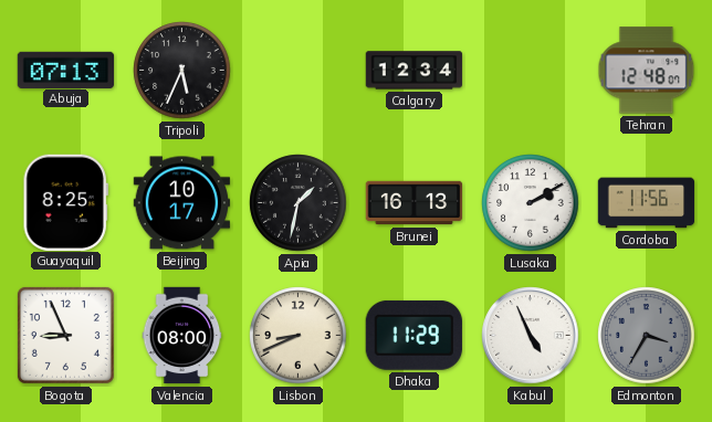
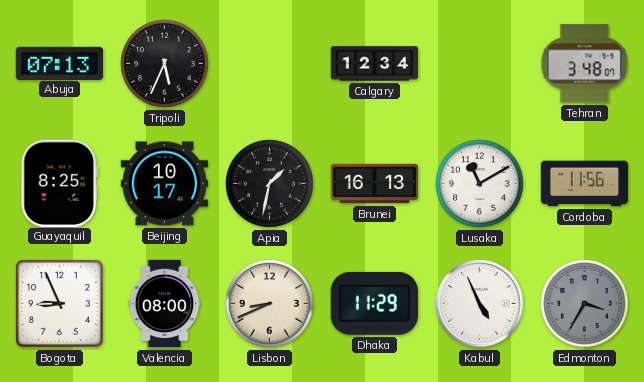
Tehran: 12:48 -> 3:48
Lusaka: 2:10 -> 11:10
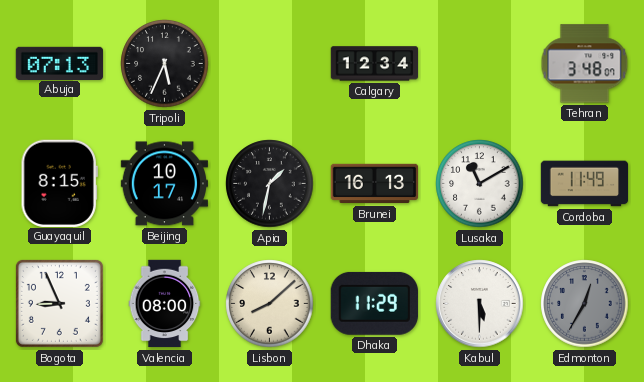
Guayaquil: 8:25 -> 8:15
Cordoba: 11:56 -> 11:49
Lisbon: 8:41 -> 8:08
Kabul: 4:56 -> 5:30
Edmonton: 3:35 -> 12:35
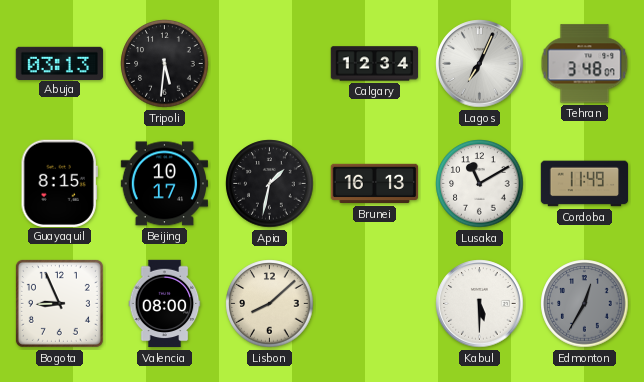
Abuja: 07:13 -> 03:13
Tripoli: 5:34 -> 5:31
Lagos: none -> 7:04
Dhaka: 11:29 -> none
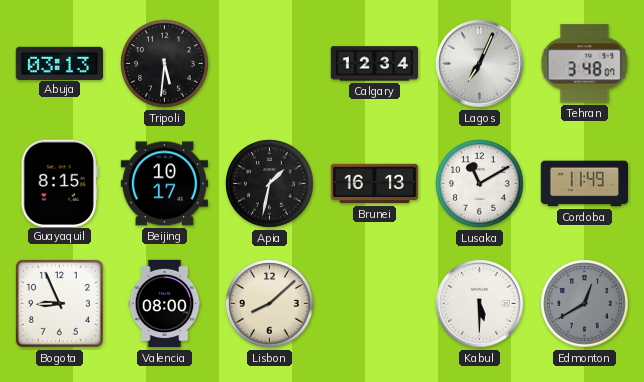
Edmonton: 12:35 -> 12:40
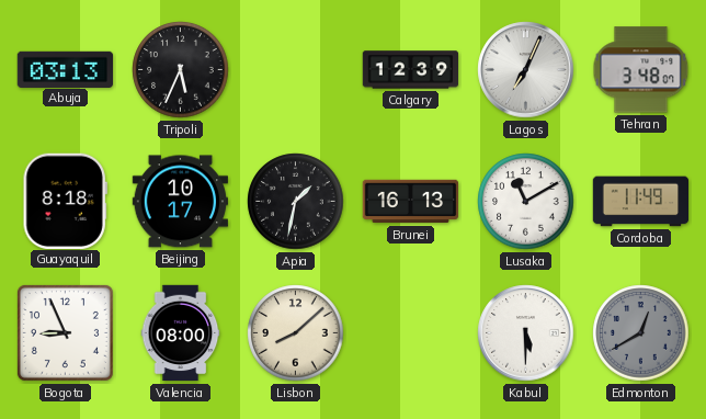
Tripoli: 5:31 -> 5:34
Calgary: 12:34 -> 12:39
Guayaquil: 8:15 -> 8:18
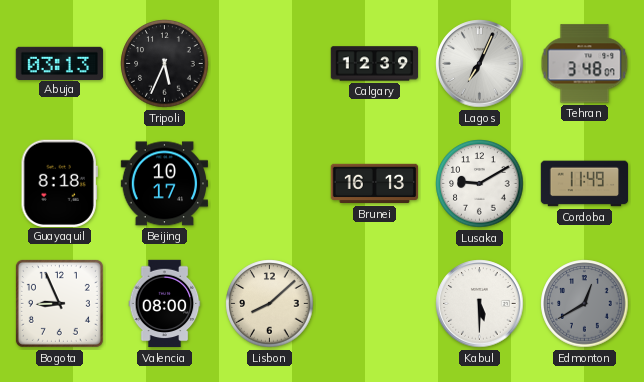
Apia: 1:32 -> none
Lusaka: 11:10 -> 9:10
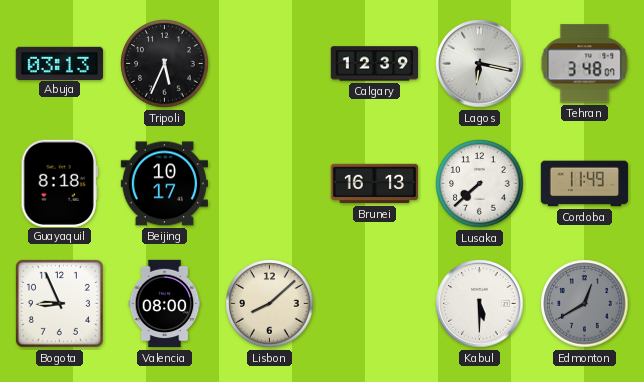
Lagos: 7:04 -> 6:17
Lusaka: 9:10 -> 7:38
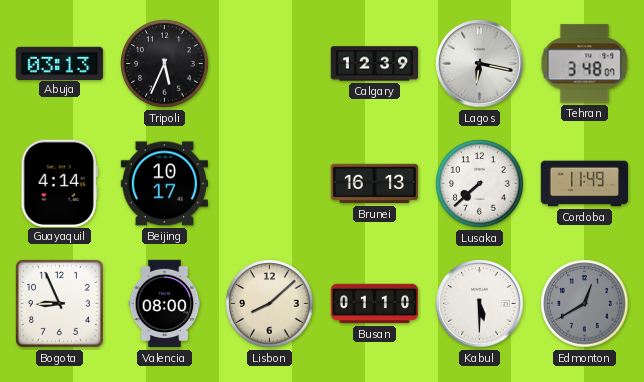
Guayaquil: 8:18 -> 4:14
Busan: none -> 01:10
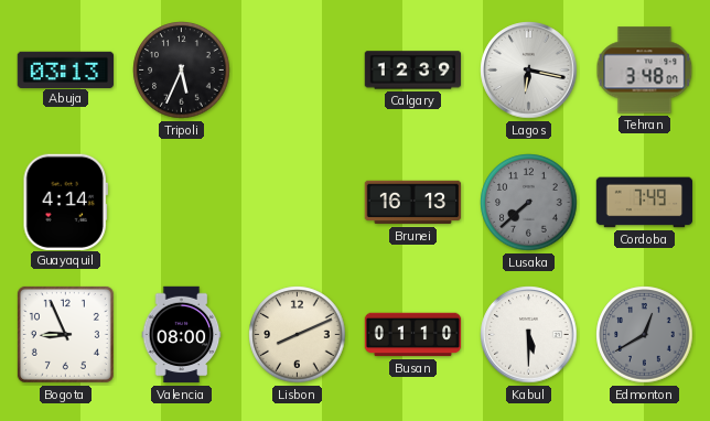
Beijing: 10:17 -> none
Lusaka dial: white -> grey
Cordoba: 11:49 -> 7:49
Lisbon: 8:08 -> 8:11
